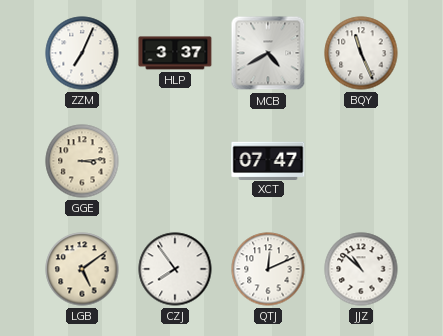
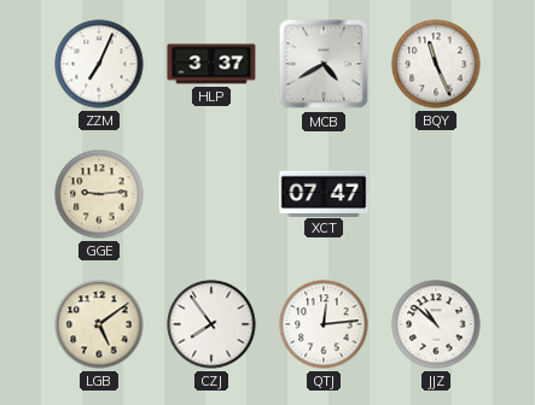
GGE: 3:14 -> 9:14
QTJ: 12:11 -> 12:14
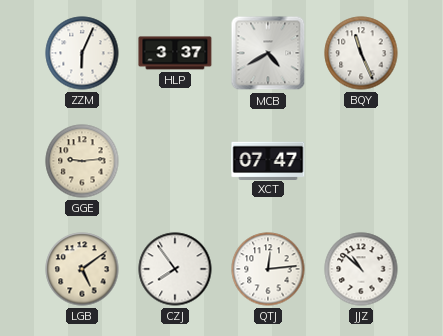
ZZM: 7:04 -> 6:04
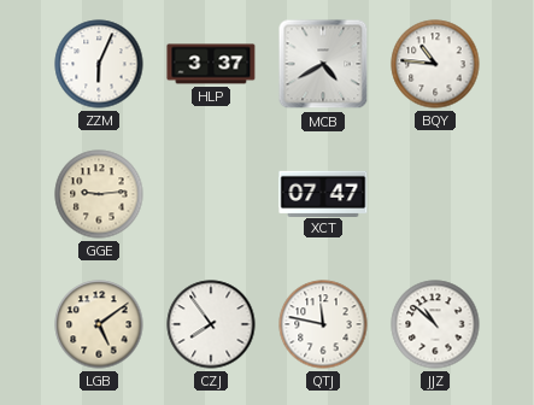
BQY: 11:26 -> 10:46
QTJ: 12:14 -> 11:47
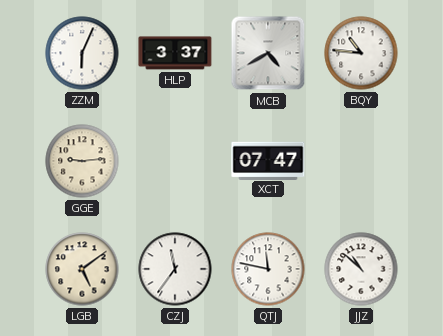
CZJ: 7:54 -> 11:36
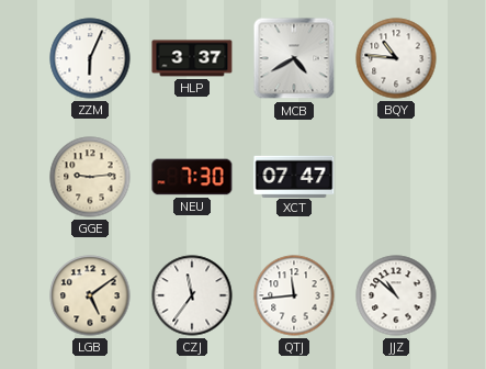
NEU: none -> 7:30
QTJ: 11:47 -> 11:44
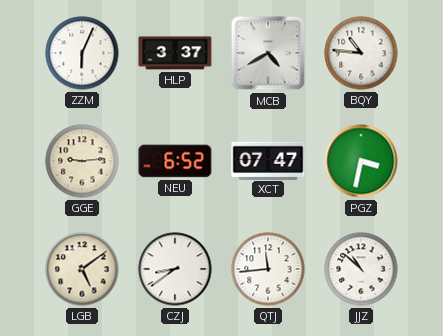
NEU: 7:30 -> 6:52
PGZ: none -> 3:32
CZJ: 11:36 -> 8:39
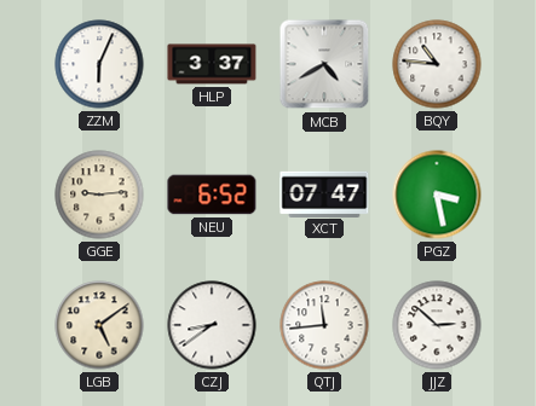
PGZ: 3:32 -> 3:28
JJZ: 10:52 -> 2:52
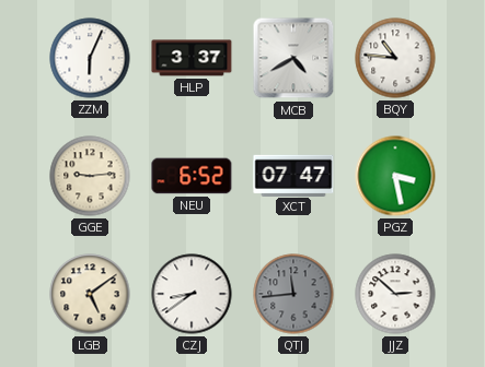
QTJ dial: white -> grey
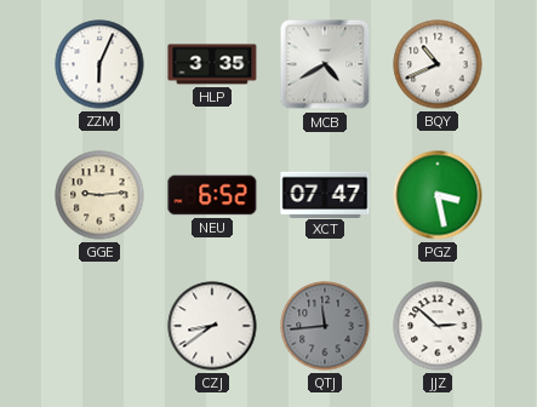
HLP: 3:37 -> 3:35
BQY: 10:46 -> 10:41
LGB: 5:09 -> none
